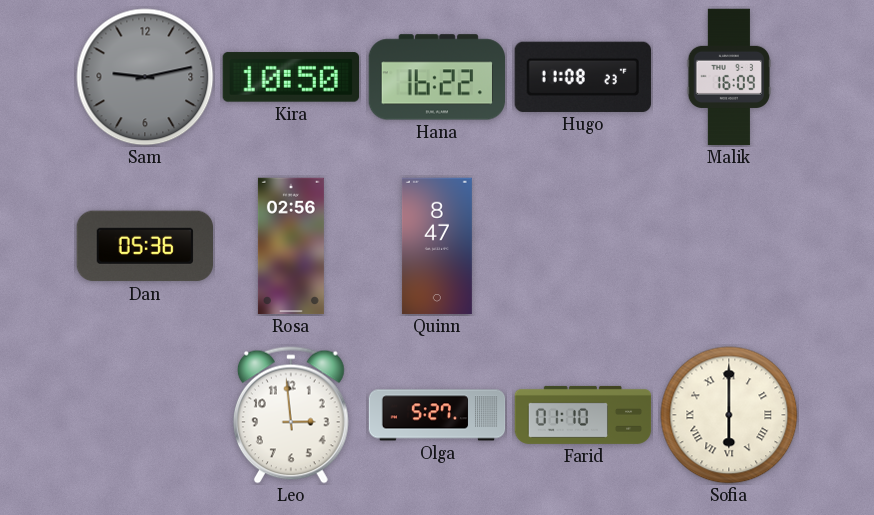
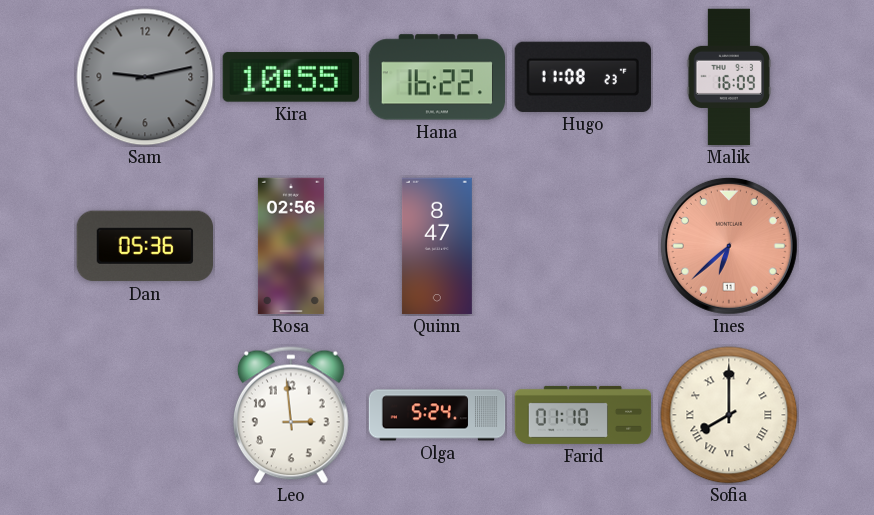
Kira: 10:50 -> 10:55
Ines: none -> 6:38
Olga: 5:27 -> 5:24
Sofia: 6:00 -> 8:00
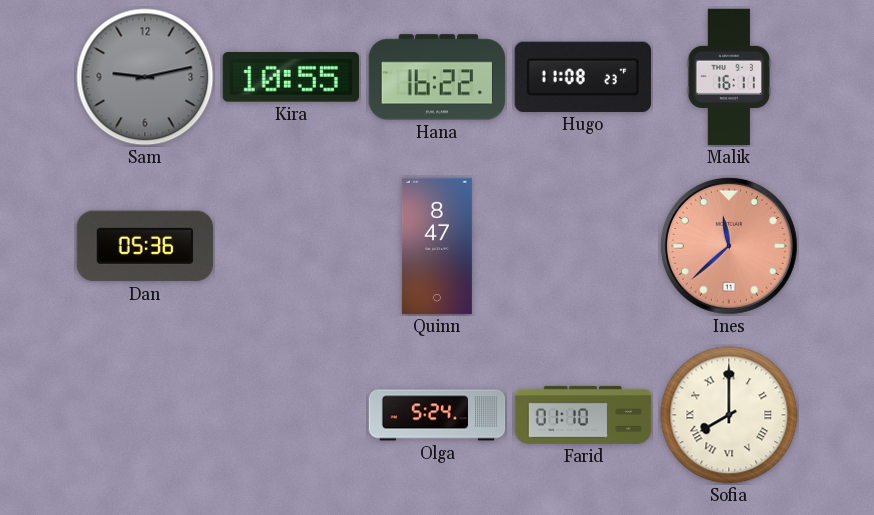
Malik: 16:09 -> 16:11
Rosa: 02:56 -> none
Ines: 6:38 -> 11:38
Leo: 2:59 -> none
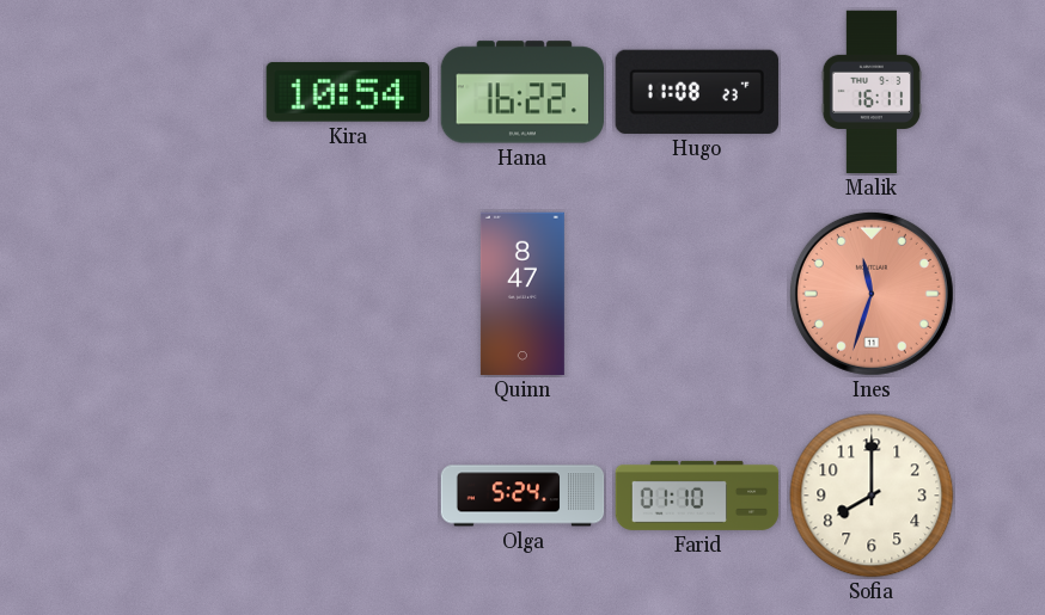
Sam: 9:13 -> none
Kira: 10:55 -> 10:54
Dan: 05:36 -> none
Ines: 11:38 -> 11:33
Sofia numerals: Roman -> Arabic
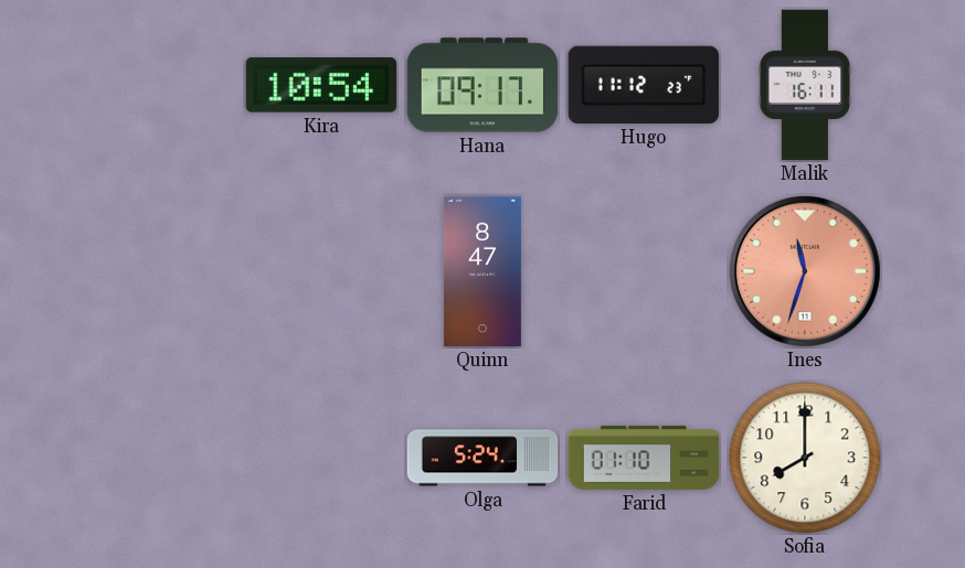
Hana: 16:22 -> 09:17
Hugo: 11:08 -> 11:12
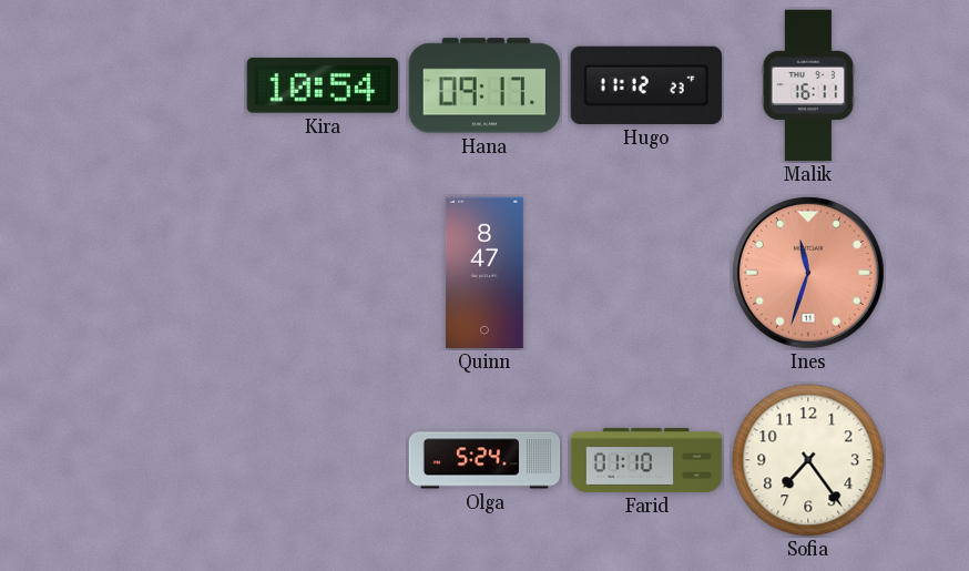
Sofia: 8:00 -> 7:24
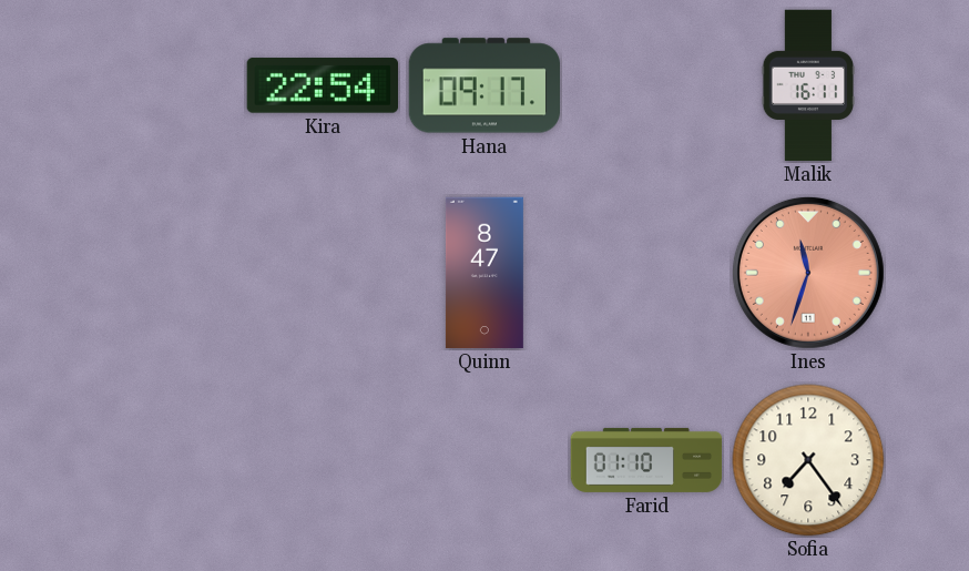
Kira: 10:54 -> 22:54
Hugo: 11:12 -> none
Olga: 5:24 -> none
